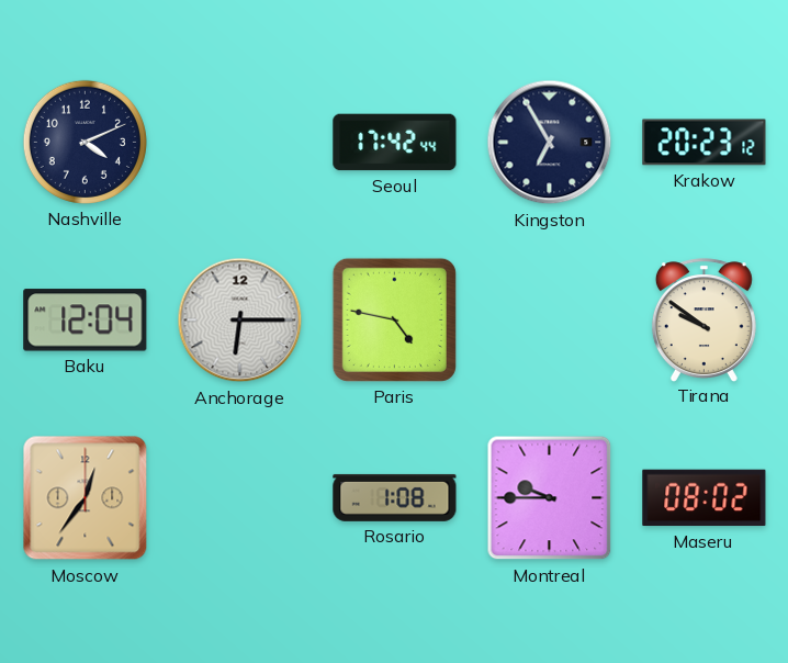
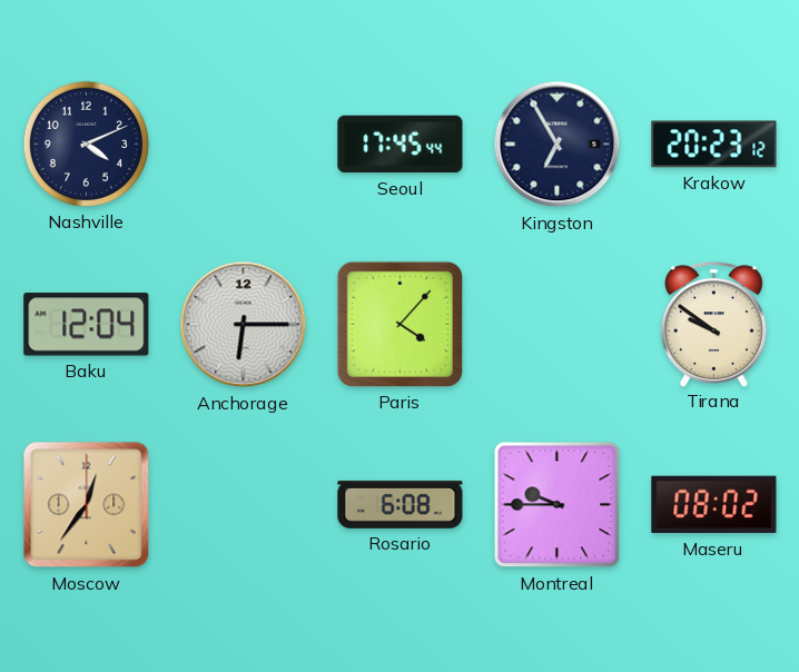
Seoul: 17:42 -> 17:45
Paris: 4:47 -> 4:07
Rosario: 1:08 -> 6:08
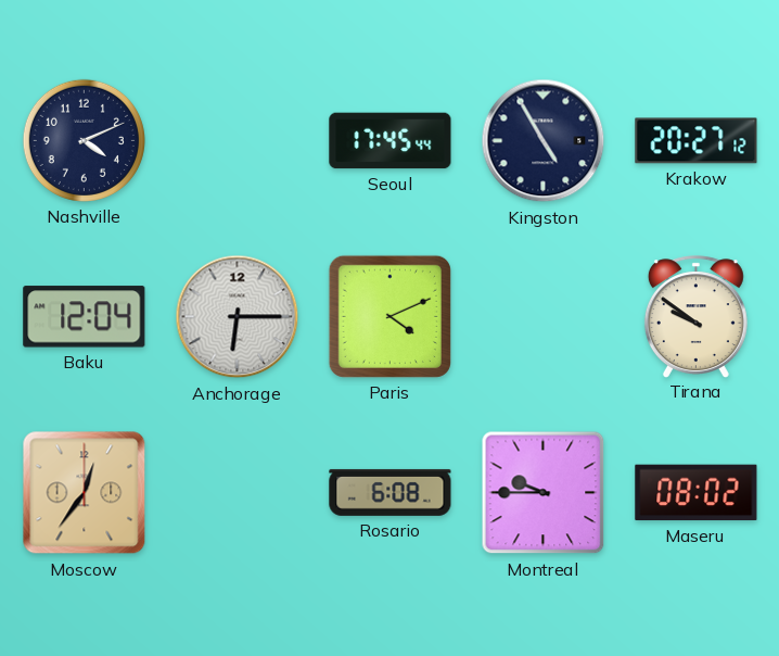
Kingston: 6:55 -> 4:55
Krakow: 20:23 -> 20:27
Paris: 4:07 -> 4:11
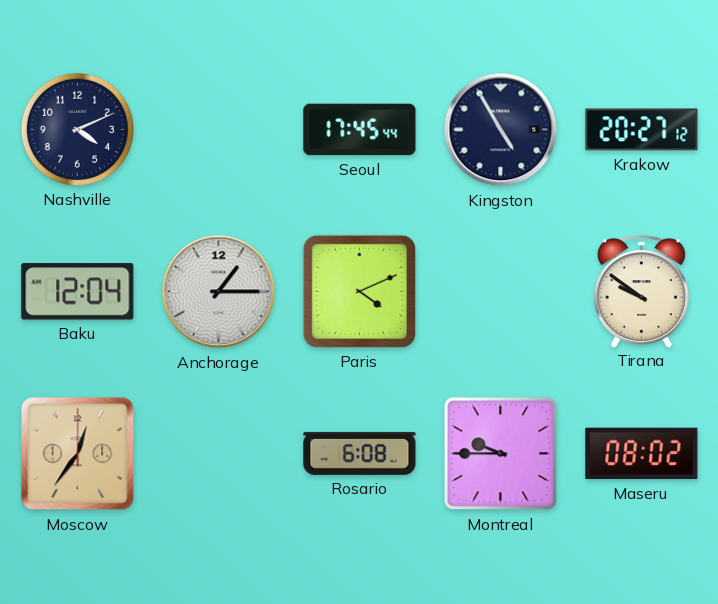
Anchorage: 6:15 -> 1:15
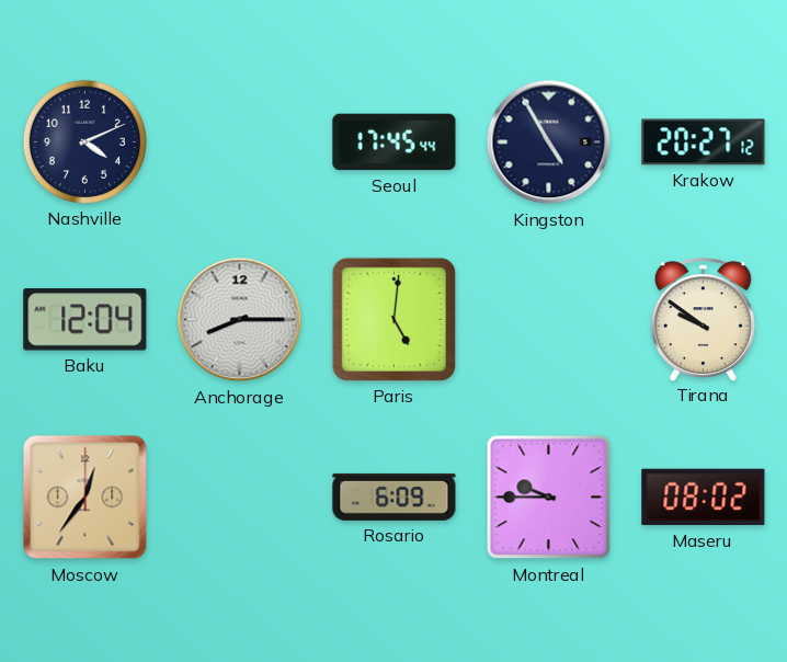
Anchorage: 1:15 -> 8:15
Paris: 4:11 -> 5:01
Rosario: 6:08 -> 6:09
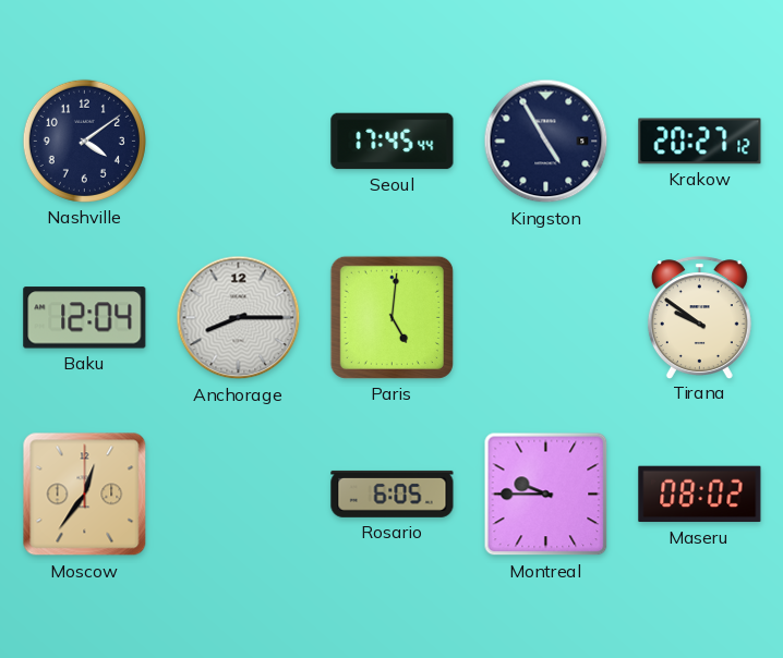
Nashville: 4:11 -> 4:09
Rosario: 6:09 -> 6:05
